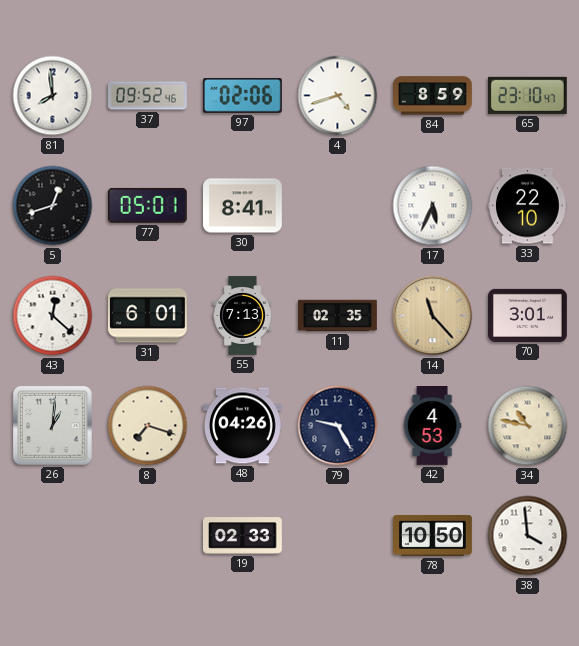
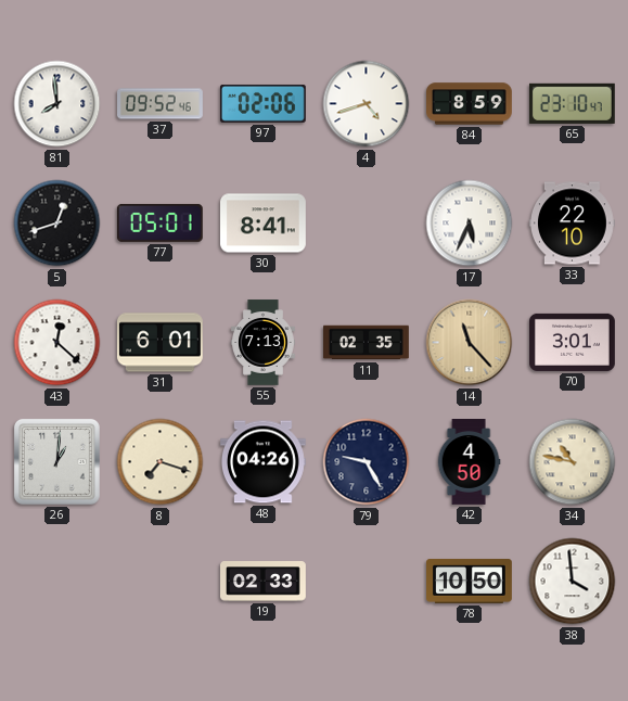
42: 4:53 -> 4:50
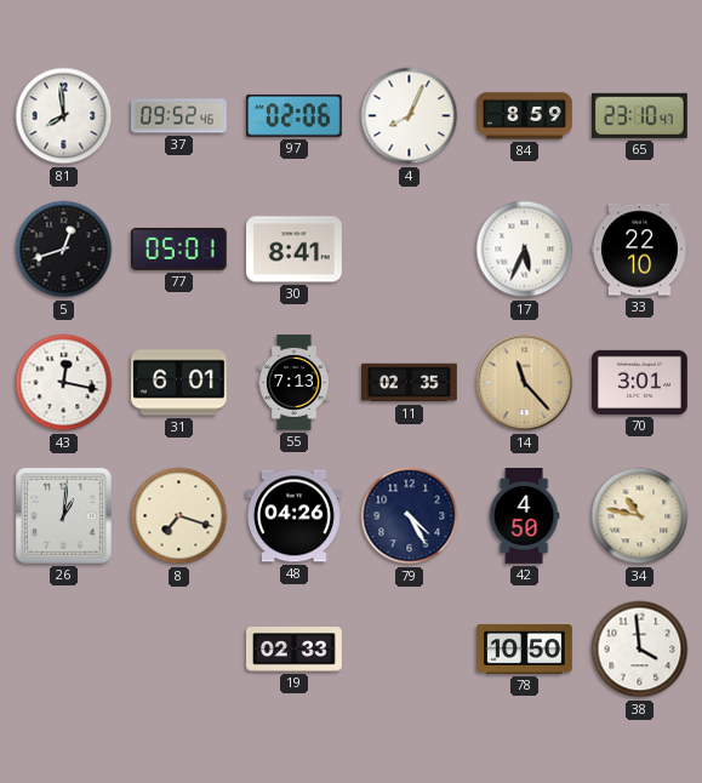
4: 4:42 -> 8:04
43: 12:22 -> 12:17
79: 9:25 -> 4:25
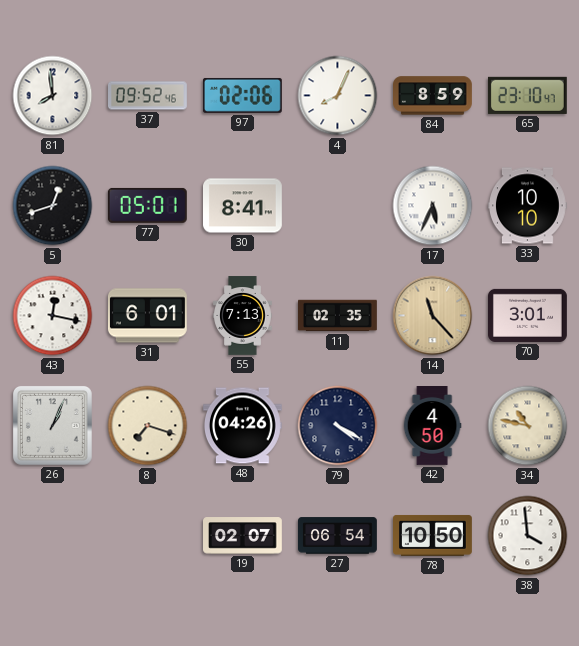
33: 22:10 -> 10:10
26: 1:01 -> 1:04
79: 4:25 -> 4:20
19: 02:33 -> 02:07
27: none -> 06:54
